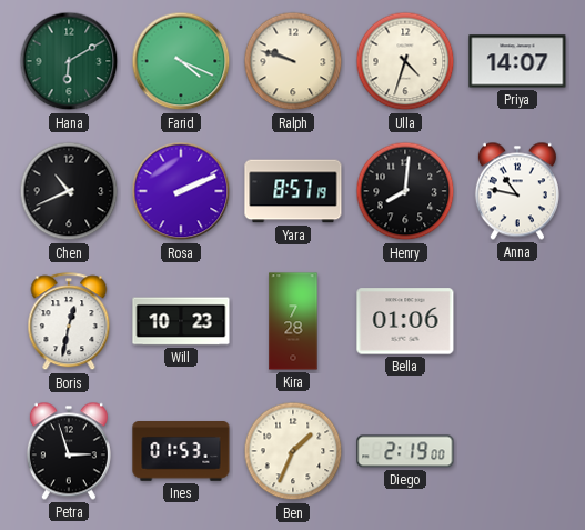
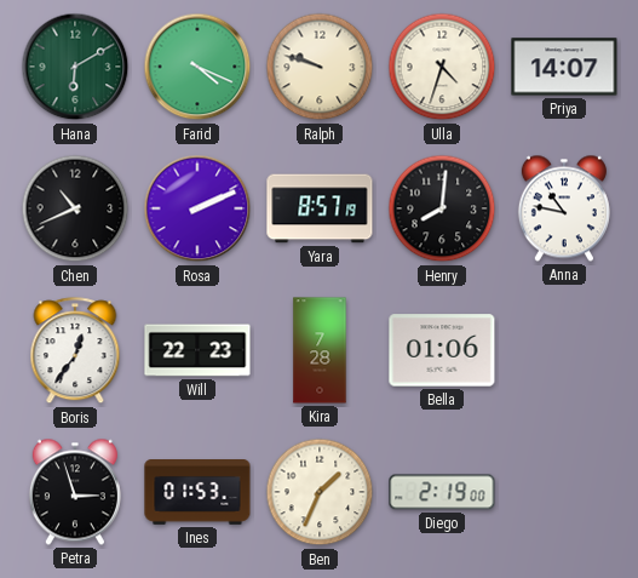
Boris: 12:32 -> 12:36
Will: 10:23 -> 22:23
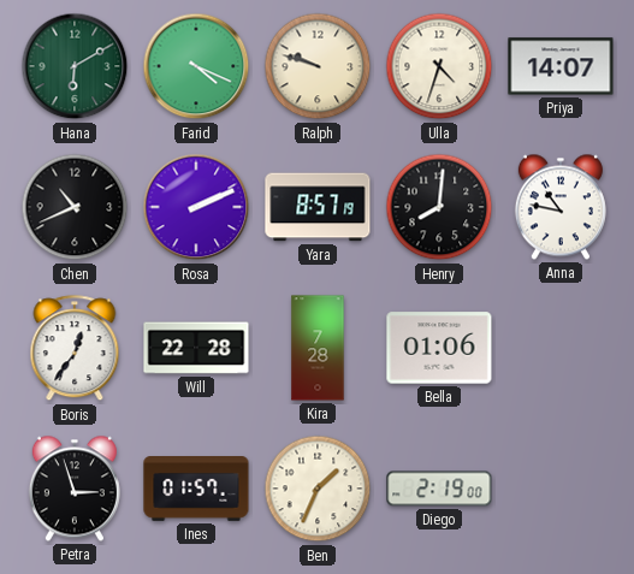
Will: 22:23 -> 22:28
Ines: 01:53 -> 01:57
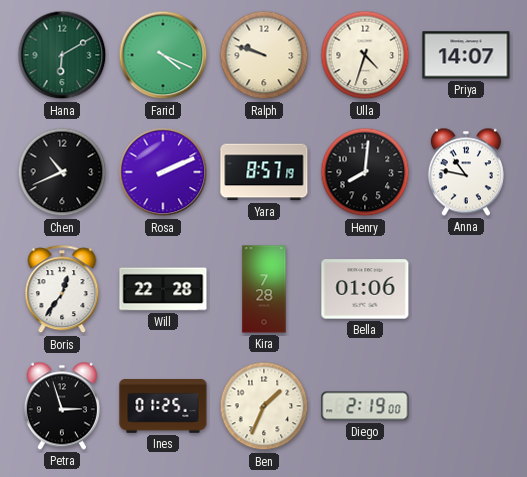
Ines: 01:57 -> 01:25
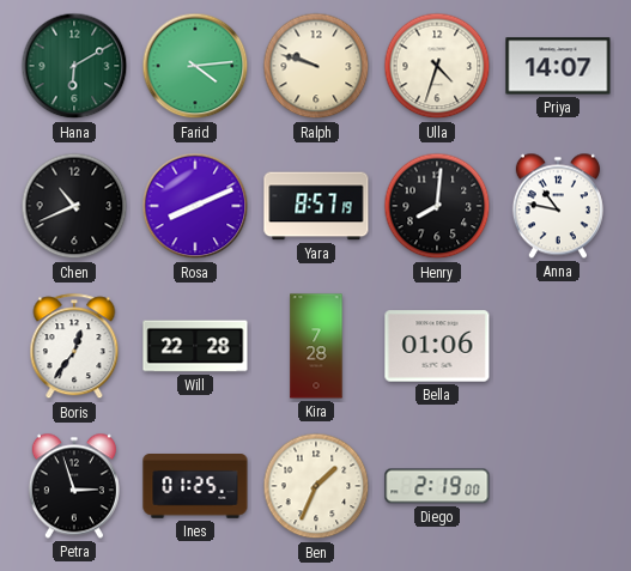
Farid: 4:19 -> 4:14
Rosa: 2:11 -> 8:11
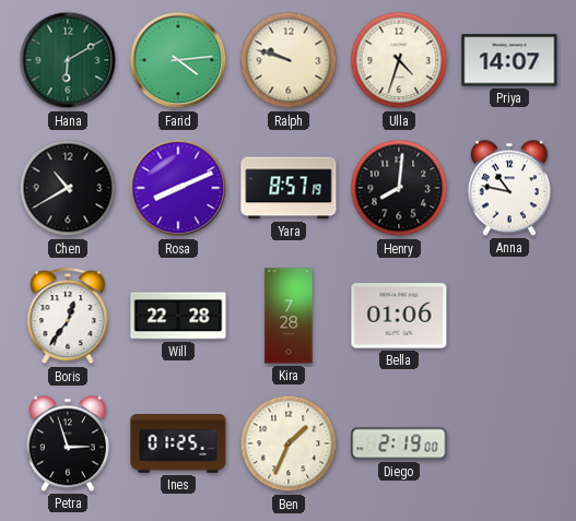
Chen: 10:41 -> 10:40
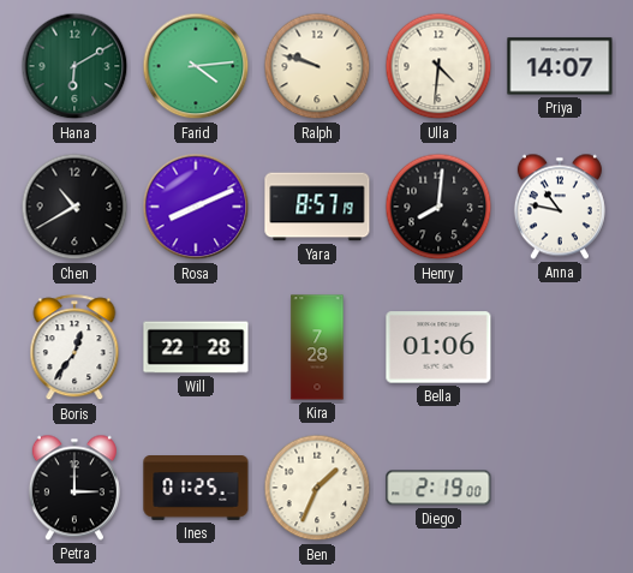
Ulla: 4:33 -> 4:31
Petra: 2:57 -> 3:00
